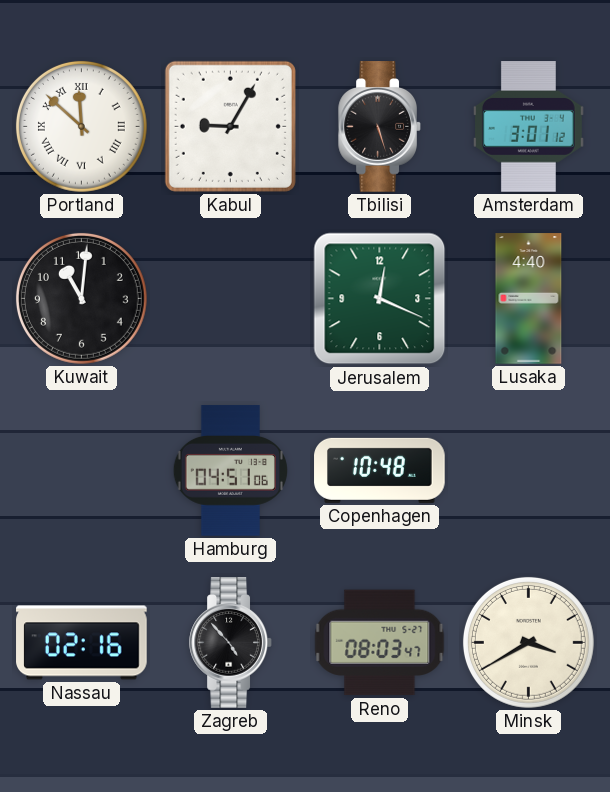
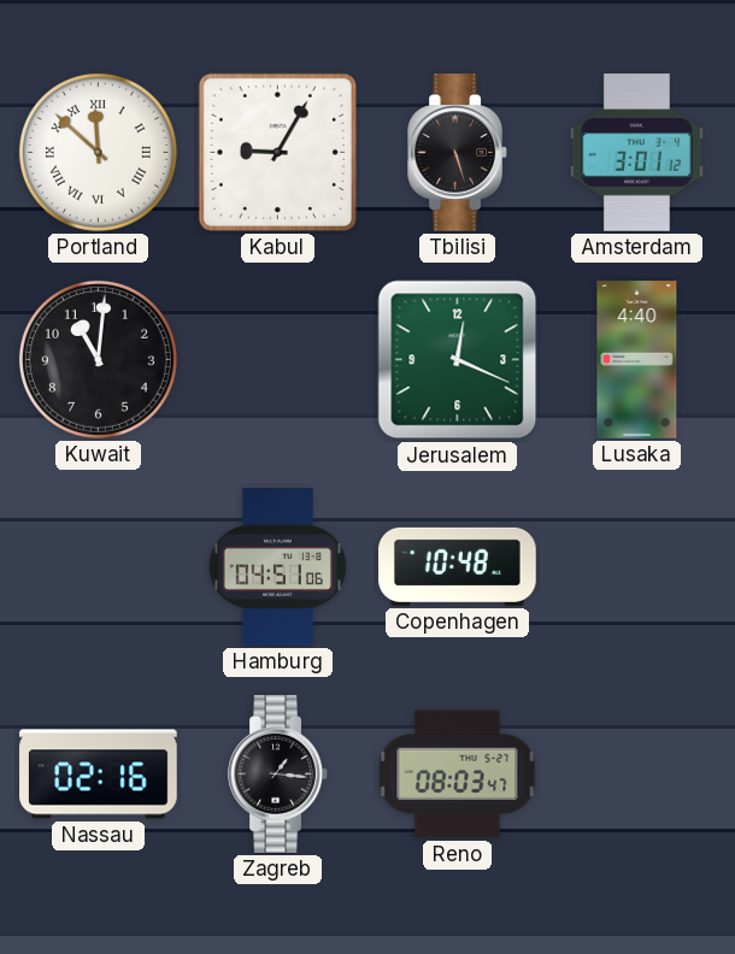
Zagreb: 4:53 -> 1:16
Minsk: 3:40 -> none
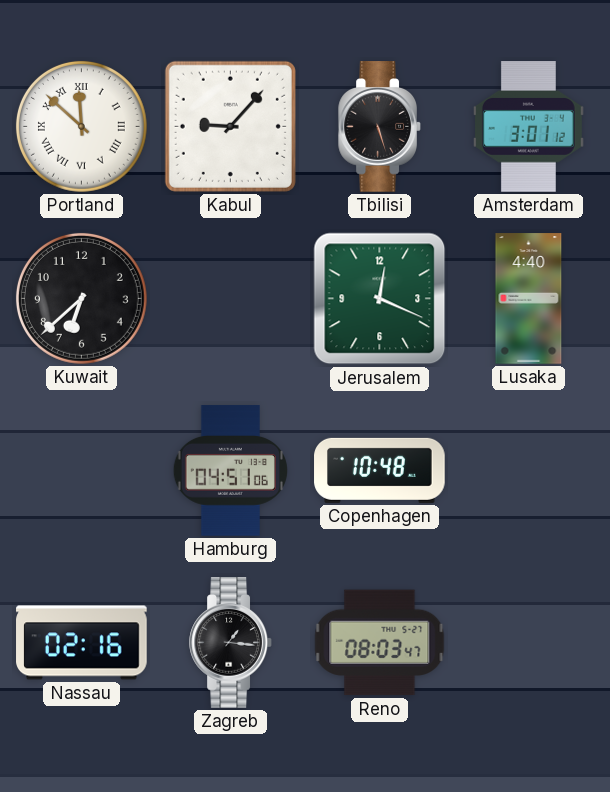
Kabul: 9:05 -> 9:07
Kuwait: 11:01 -> 6:38
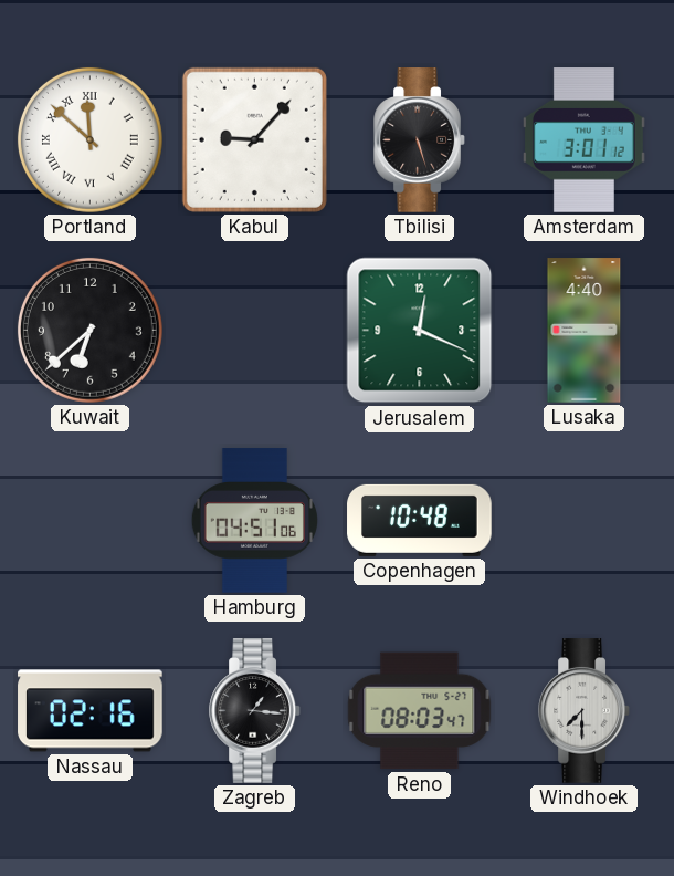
Windhoek: none -> 7:30
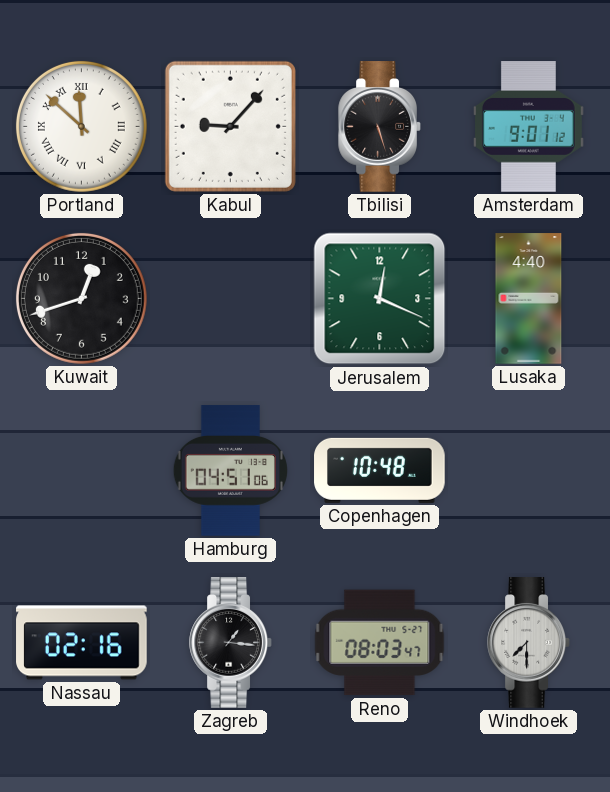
Amsterdam: 3:01 -> 9:01
Kuwait: 6:38 -> 12:42
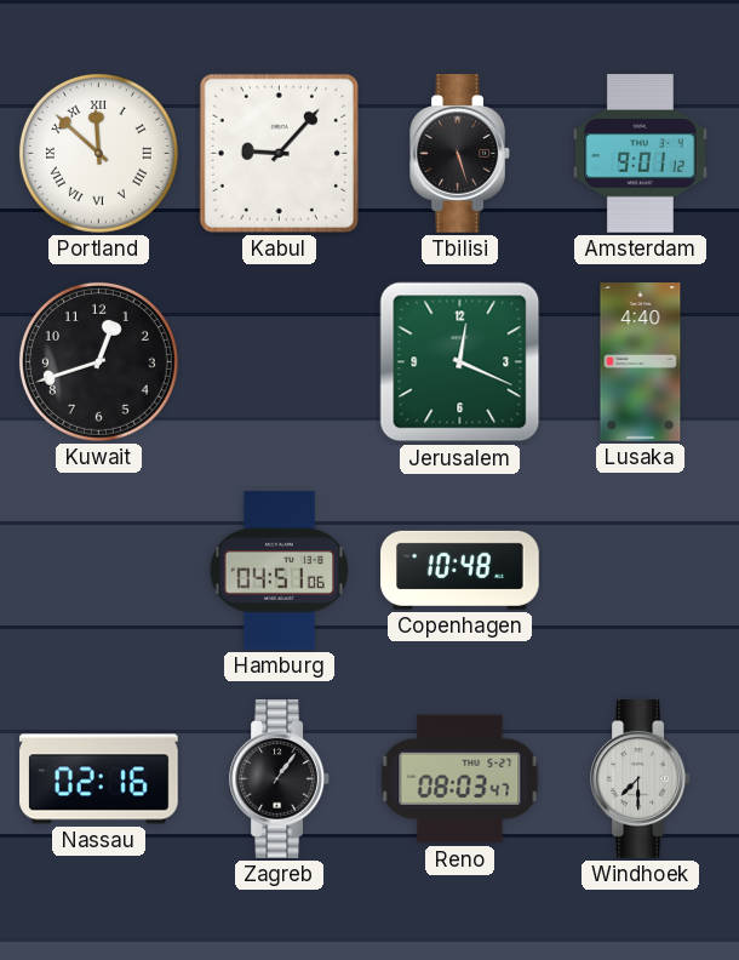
Zagreb: 1:16 -> 1:06
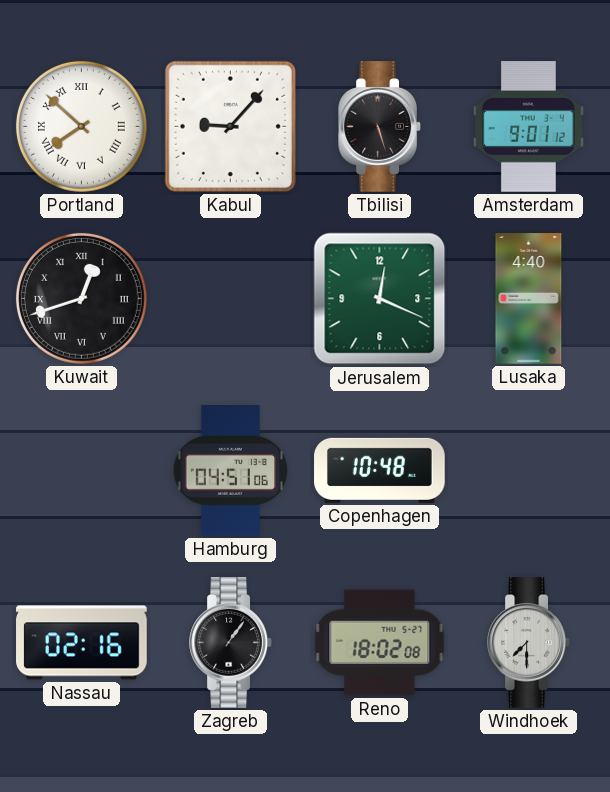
Portland: 11:52 -> 7:52
Kuwait numerals: Arabic -> Roman
Reno: 08:03 -> 18:02
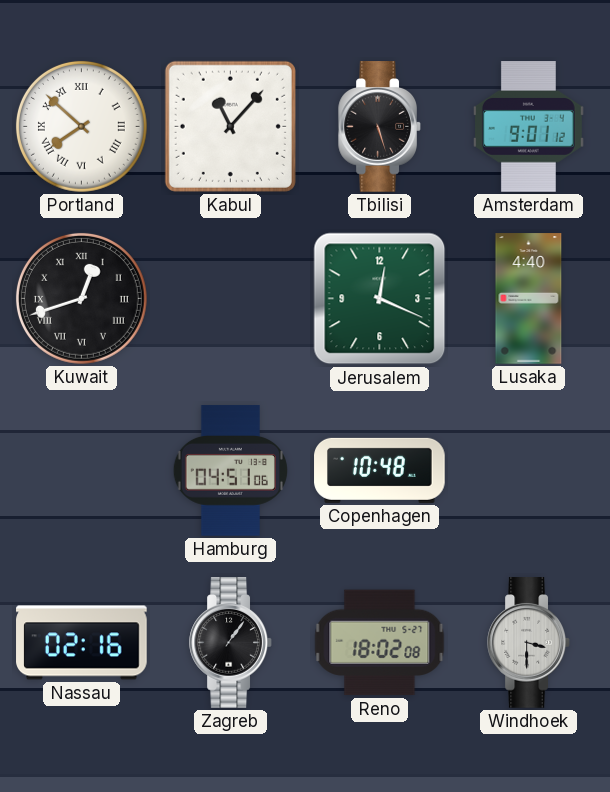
Kabul: 9:07 -> 11:07
Windhoek: 7:30 -> 3:30
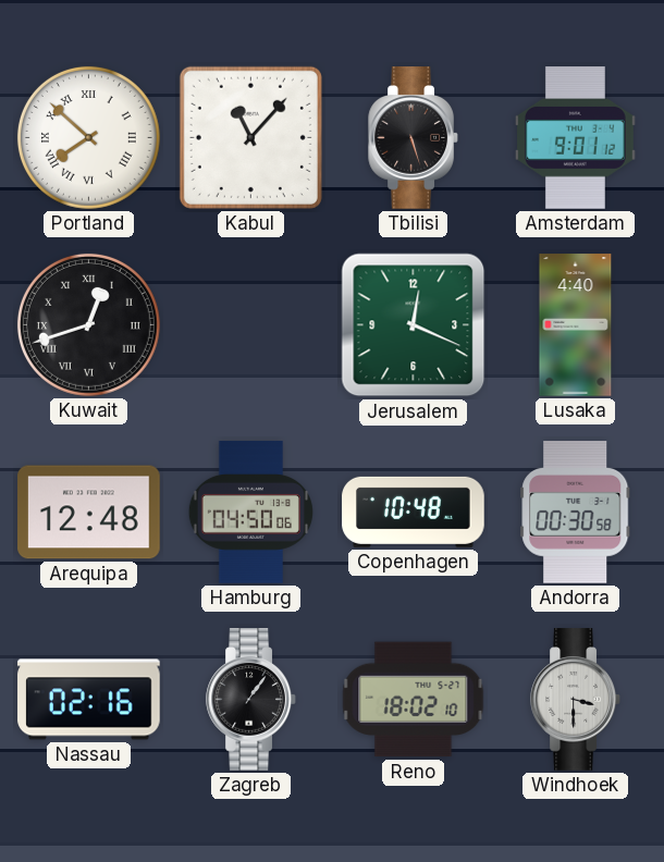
Arequipa: none -> 12:48
Hamburg: 04:51 -> 04:50
Andorra: none -> 00:30
Reno: 18:02:08 -> 18:02:10
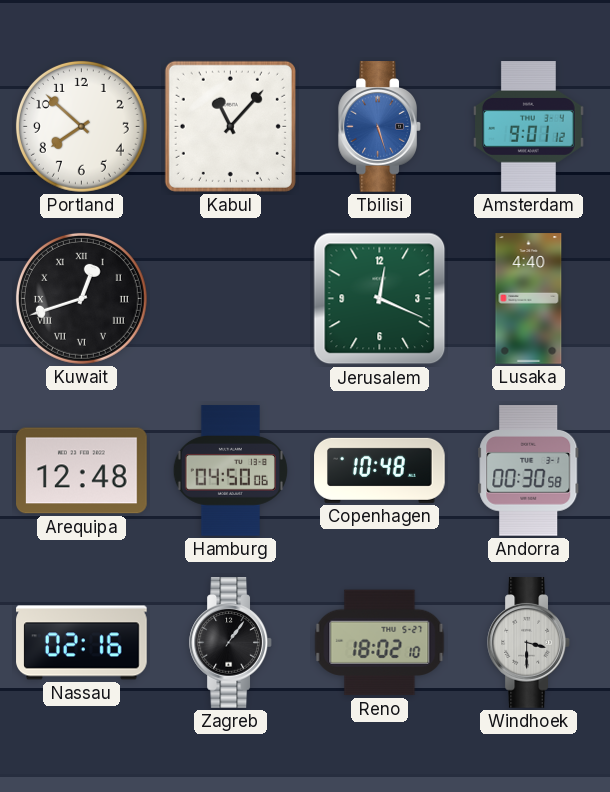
Portland numerals: Roman -> Arabic
Tbilisi dial: black -> blue
